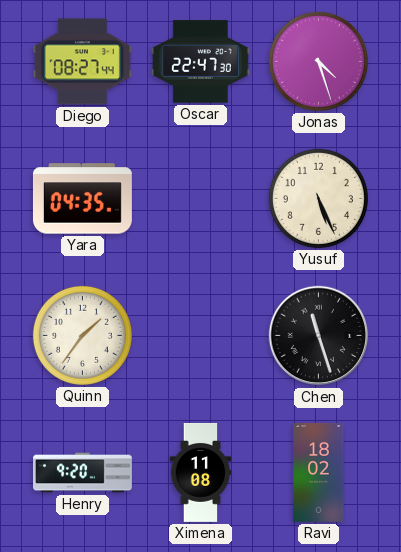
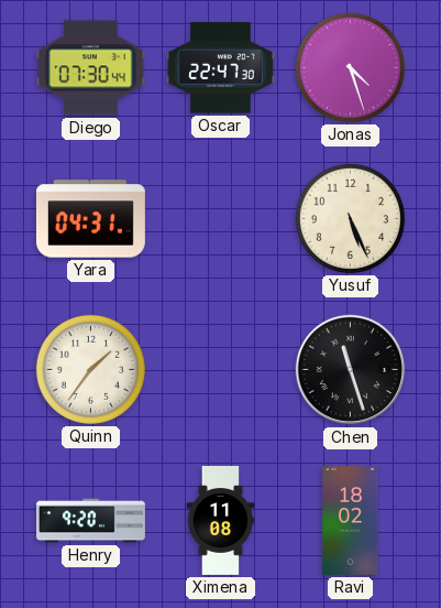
Diego: 08:27 -> 07:30
Yara: 04:35 -> 04:31
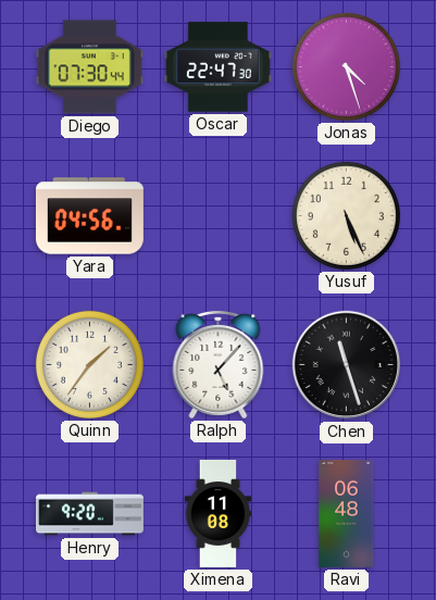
Yara: 04:31 -> 04:56
Ralph: none -> 5:07
Ravi: 18:02 -> 06:48
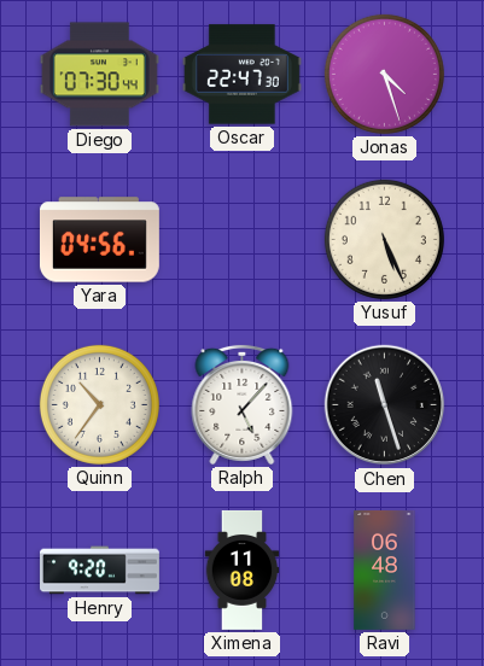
Quinn: 1:36 -> 10:36
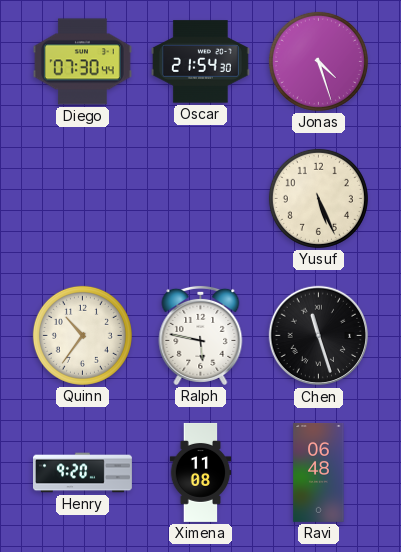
Oscar: 22:47 -> 21:54
Yara: 04:56 -> none
Ralph: 5:07 -> 5:47
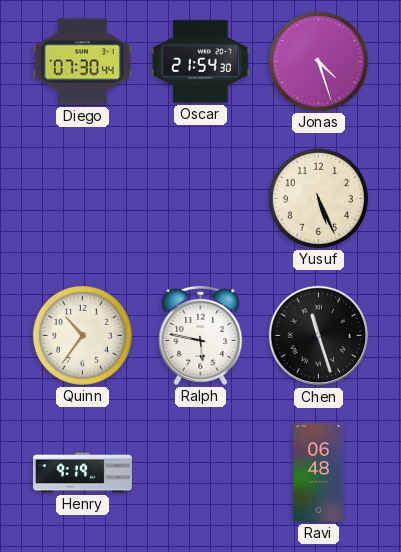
Henry: 9:20 -> 9:19
Ximena: 11:08 -> none
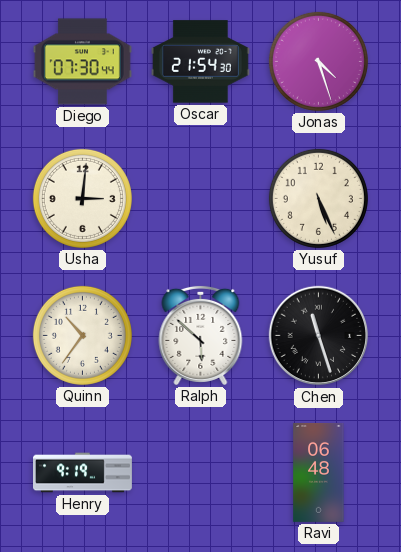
Usha: none -> 3:01
Ralph: 5:47 -> 5:52
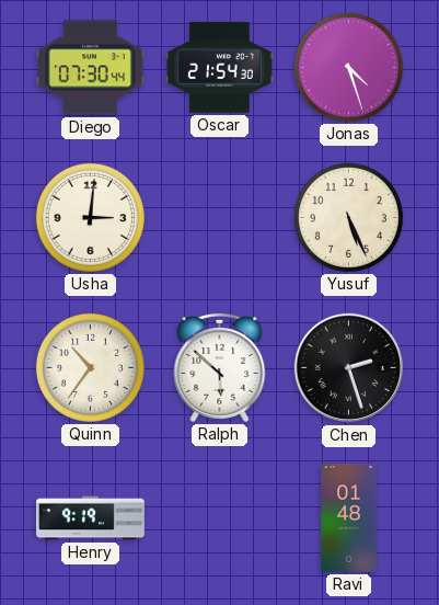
Chen: 11:27 -> 2:27
Ravi: 06:48 -> 01:48
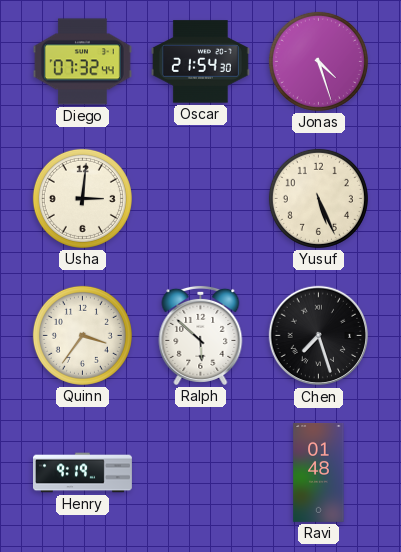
Diego: 07:30 -> 07:32
Quinn: 10:36 -> 3:36
Chen: 2:27 -> 7:27
